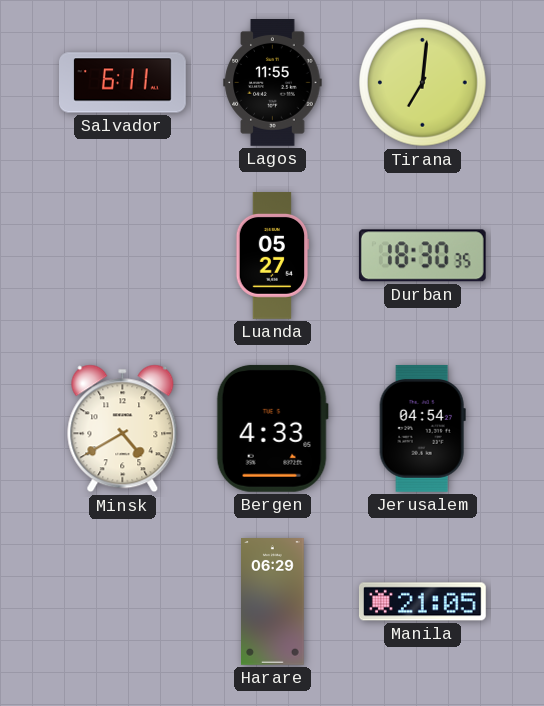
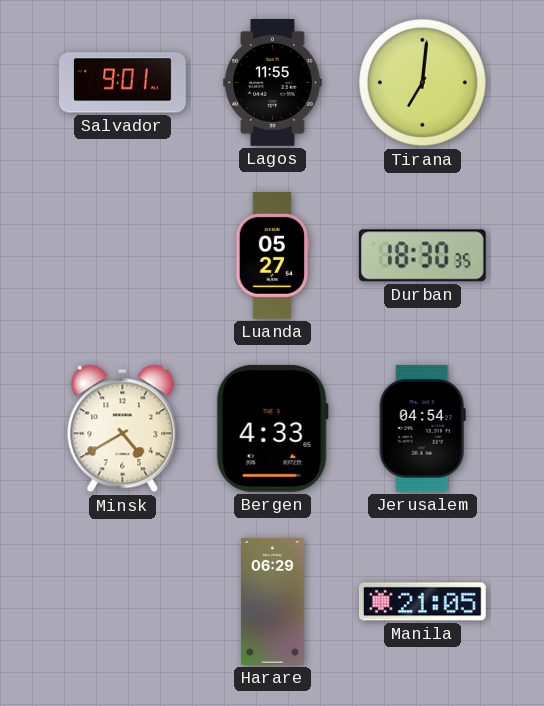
Salvador: 6:11 -> 9:01
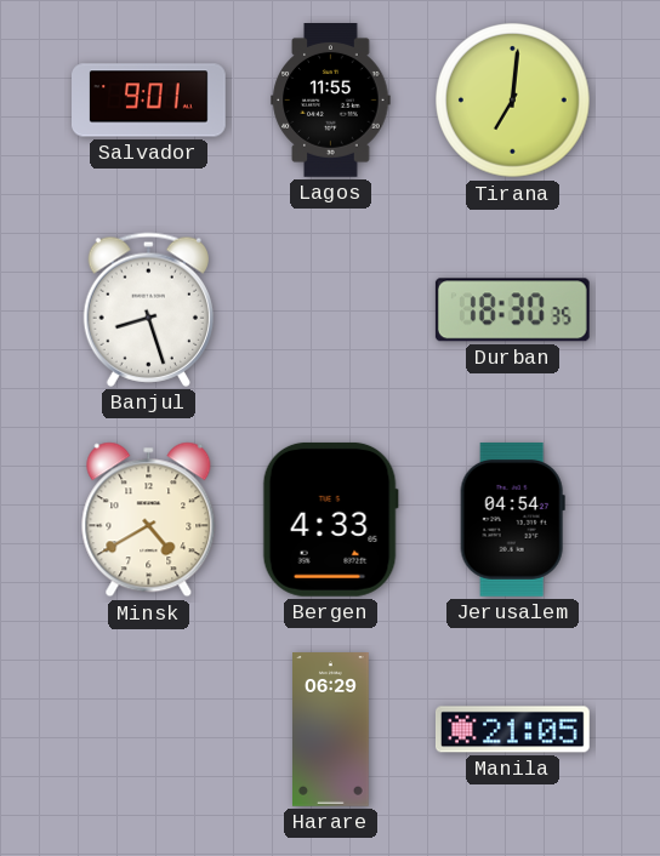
Banjul: none -> 8:27
Luanda: 05:27 -> none
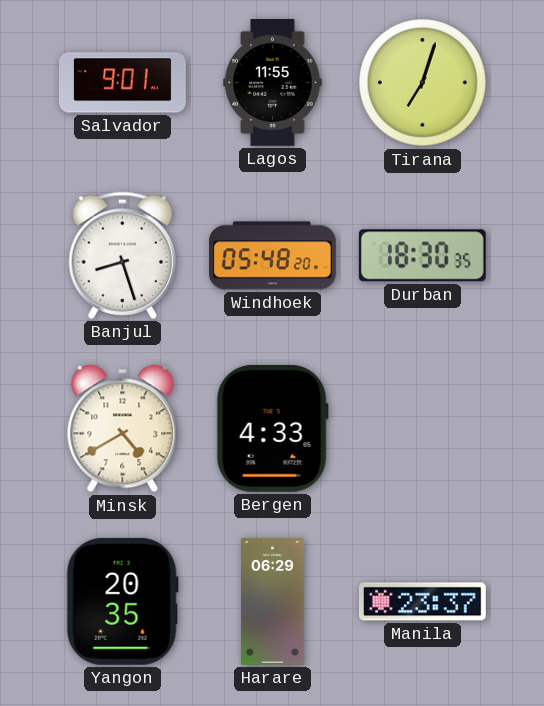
Tirana: 7:01 -> 7:03
Windhoek: none -> 05:48
Jerusalem: 04:54 -> none
Yangon: none -> 20:35
Manila: 21:05 -> 23:37
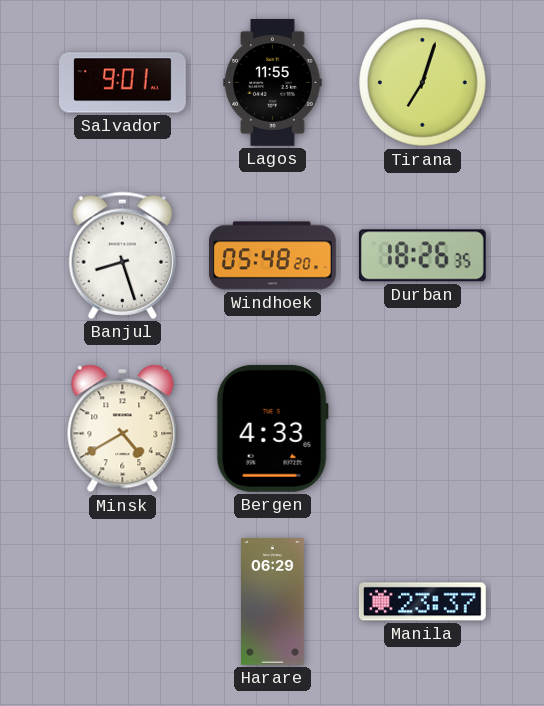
Durban: 18:30 -> 18:26
Yangon: 20:35 -> none
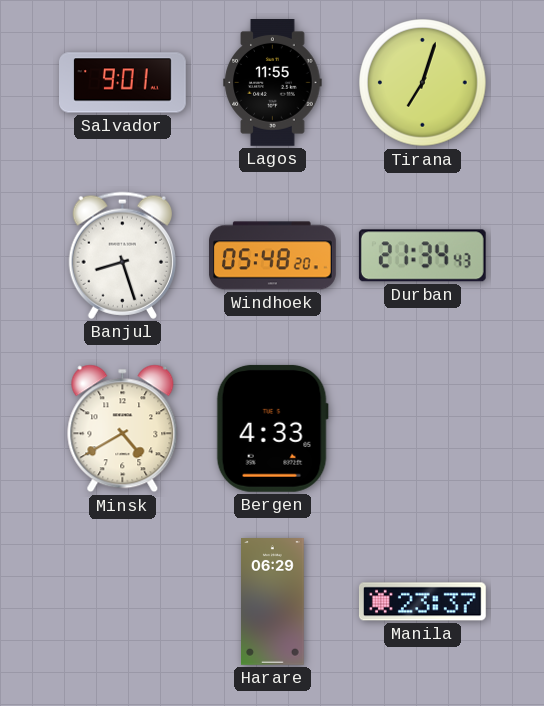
Durban: 18:26 -> 21:34
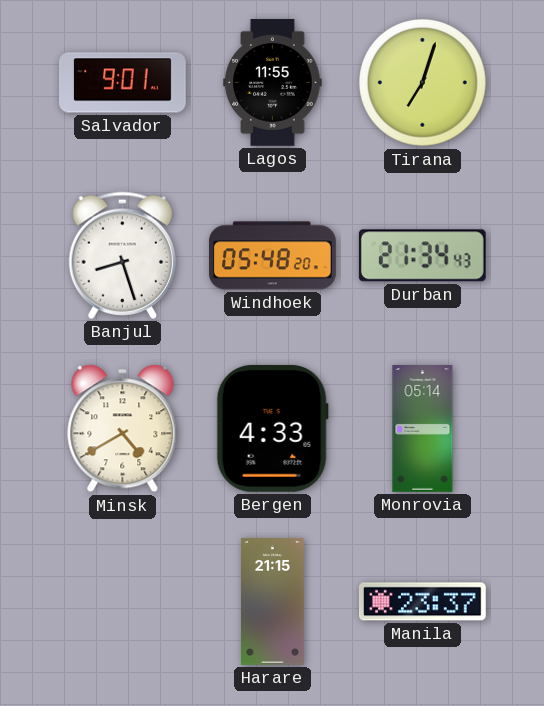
Monrovia: none -> 05:14
Harare: 06:29 -> 21:15
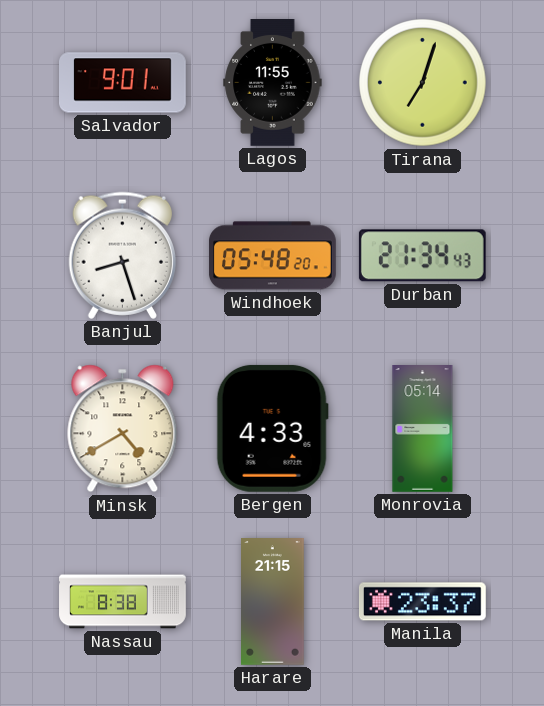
Nassau: none -> 8:38
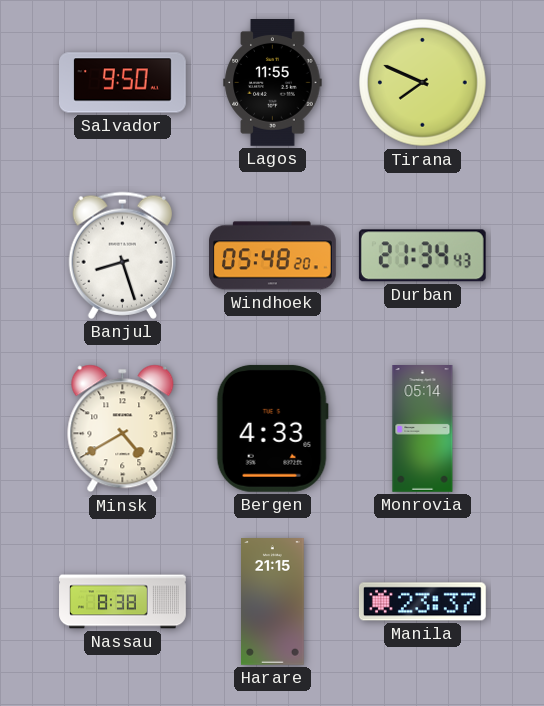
Salvador: 9:01 -> 9:50
Tirana: 7:03 -> 7:49
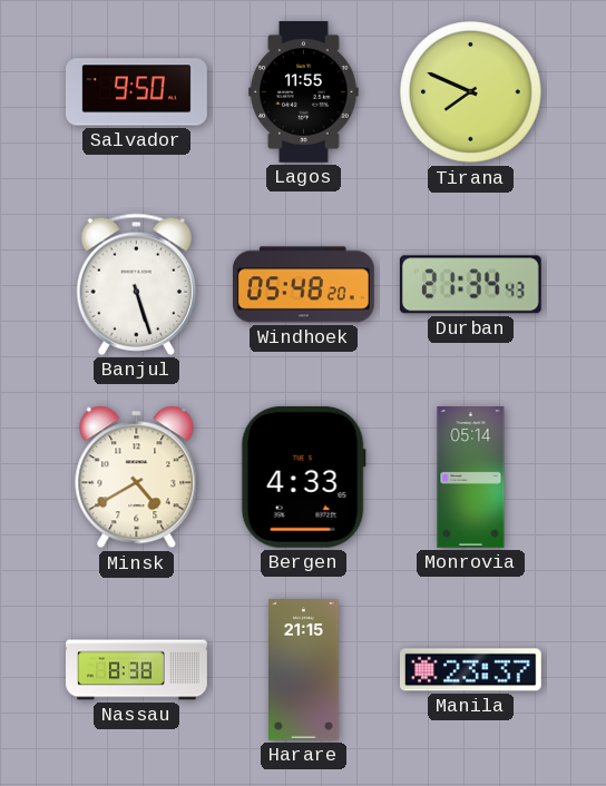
Banjul: 8:27 -> 5:27
